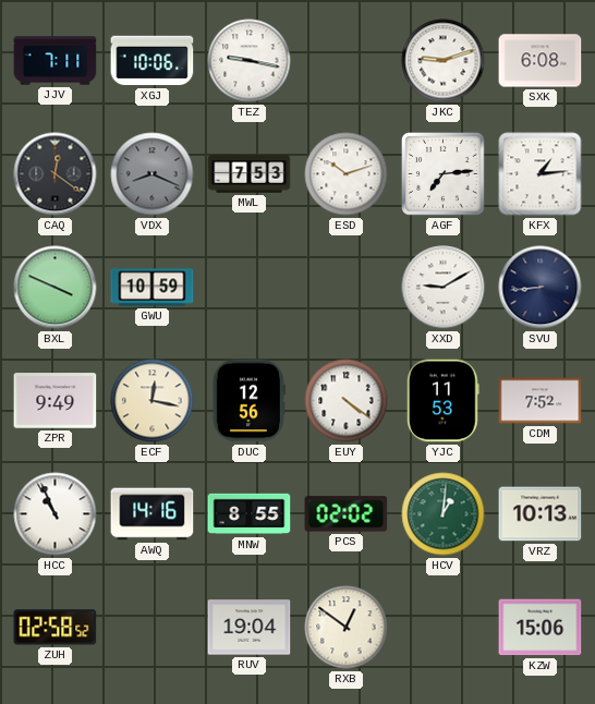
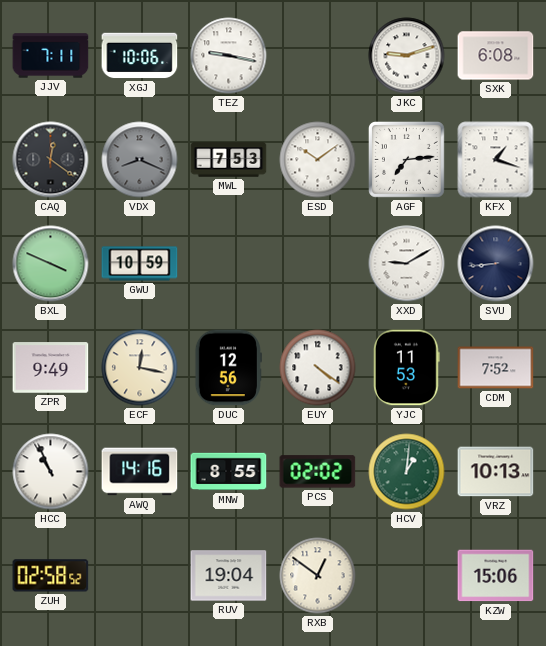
ESD: 10:12 -> 10:09
KFX: 1:14 -> 1:18
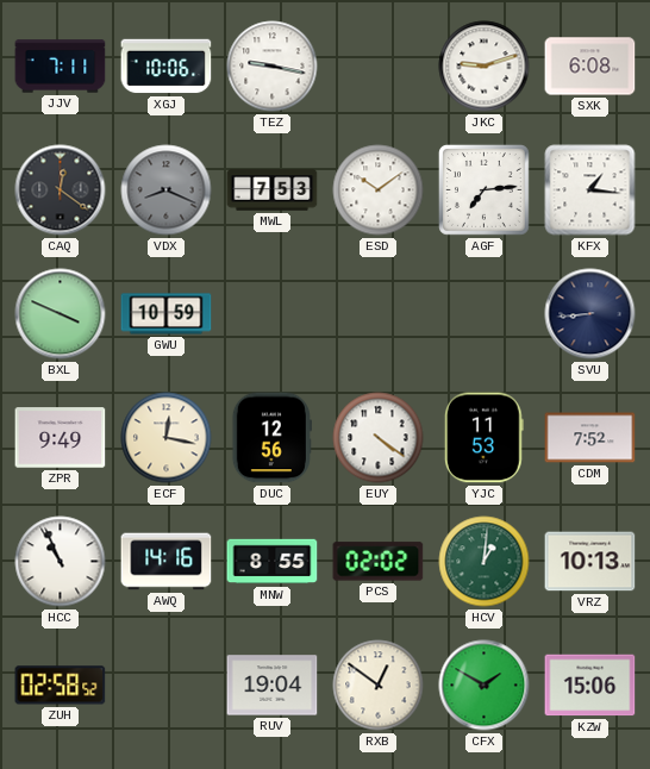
KFX: 1:18 -> 1:16
XXD: 9:10 -> none
CFX: none -> 1:50
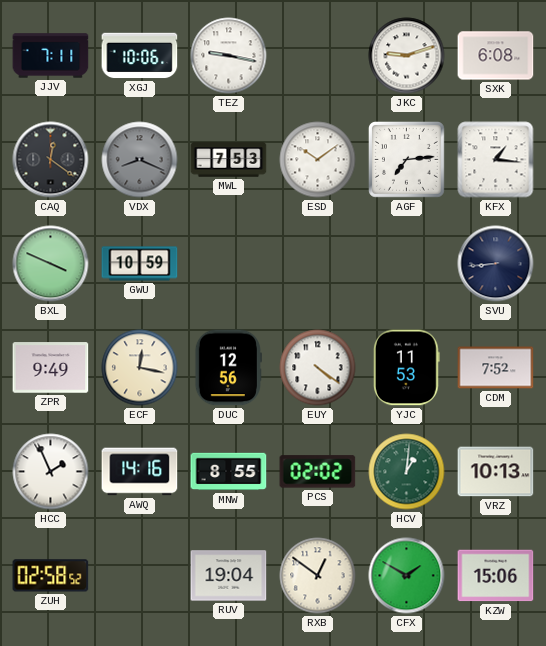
HCC: 10:56 -> 1:56
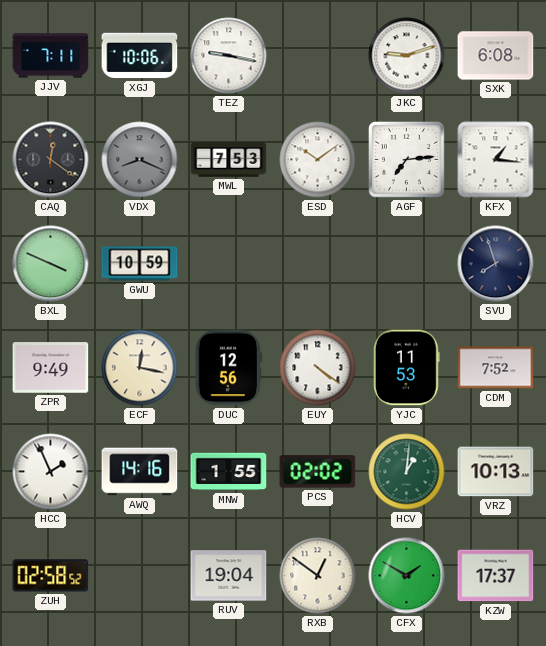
SVU: 8:44 -> 7:57
MNW: 8:55 -> 1:55
KZW: 15:06 -> 17:37
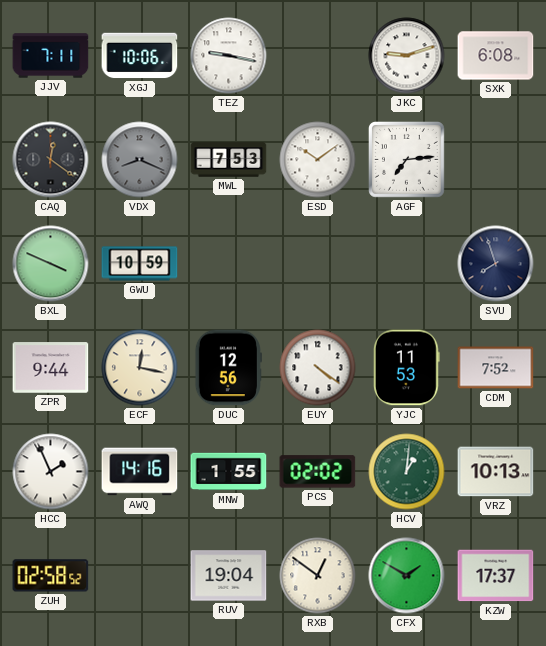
KFX: 1:16 -> none
ZPR: 9:49 -> 9:44
